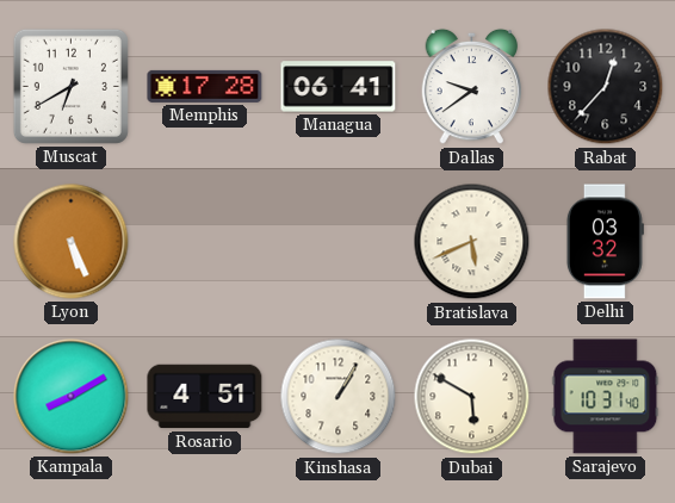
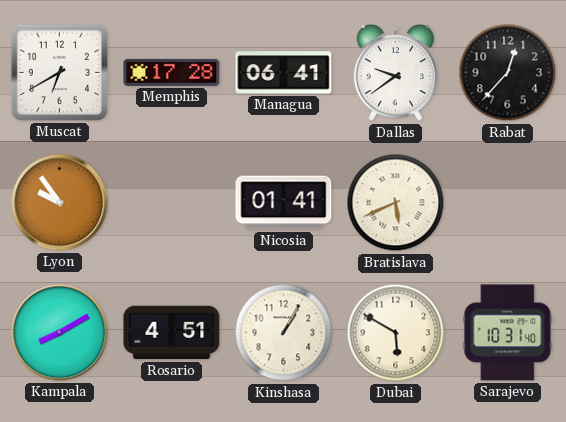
Lyon: 5:26 -> 9:54
Nicosia: none -> 01:41
Delhi: 03:32 -> none
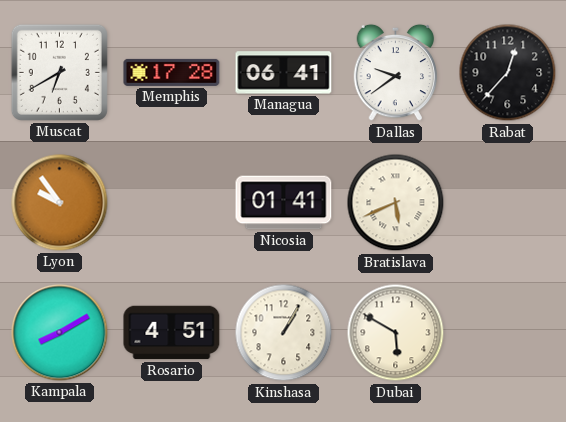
Sarajevo: 10:31 -> none
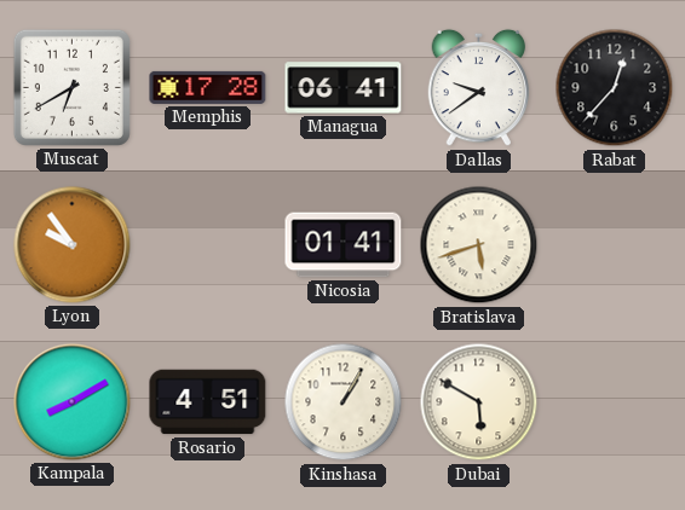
Bratislava: 5:41 -> 5:42
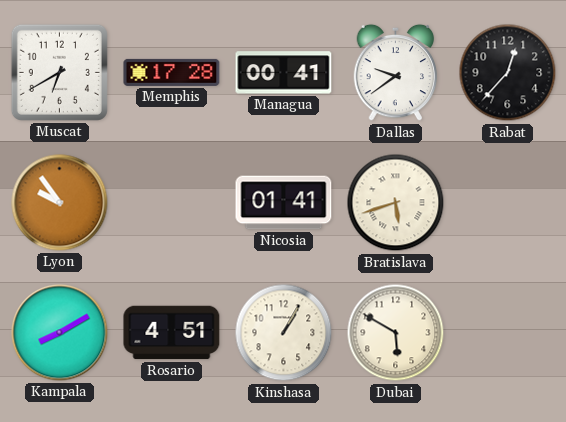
Managua: 06:41 -> 00:41
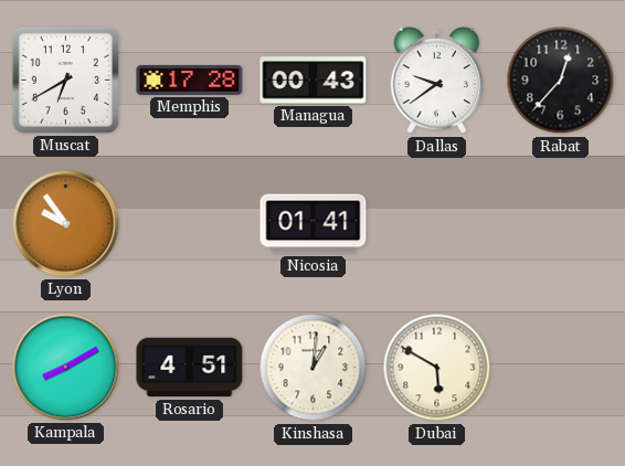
Managua: 00:41 -> 00:43
Bratislava: 5:42 -> none
Kinshasa: 1:05 -> 1:01
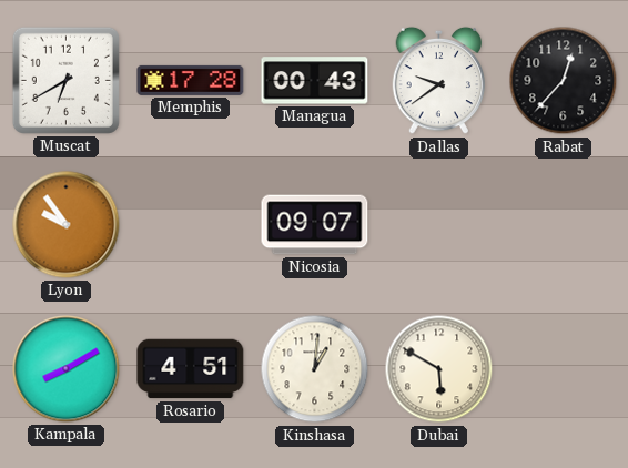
Nicosia: 01:41 -> 09:07
